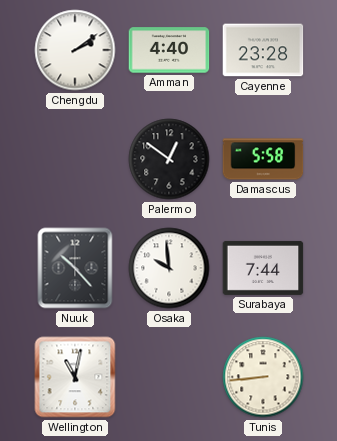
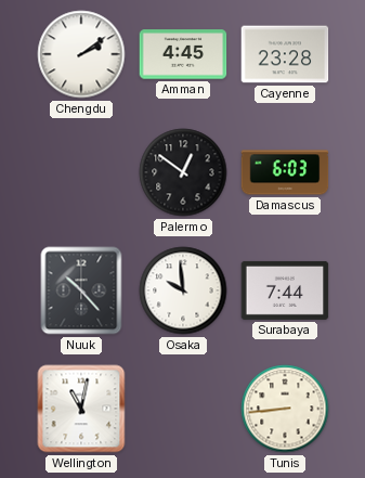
Amman: 4:40 -> 4:45
Damascus: 5:58 -> 6:03
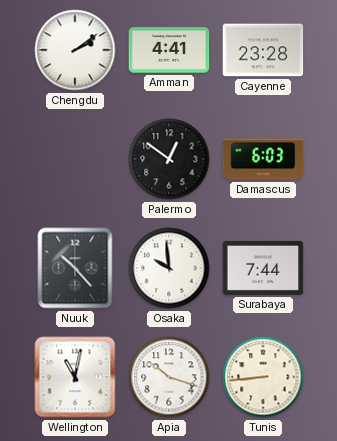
Amman: 4:45 -> 4:41
Apia: none -> 10:18
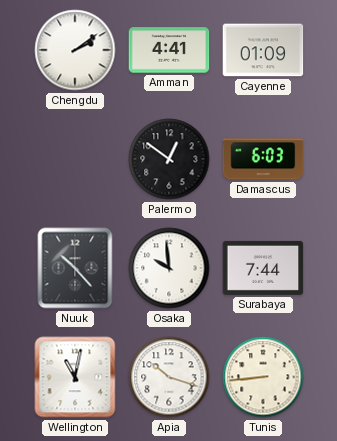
Cayenne: 23:28 -> 01:09
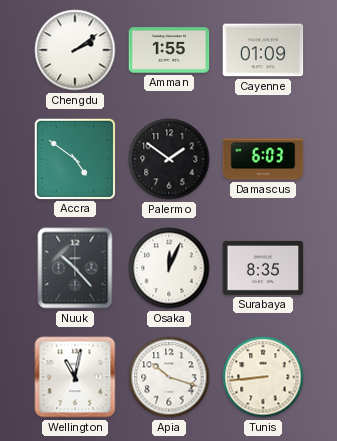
Amman: 4:41 -> 1:55
Accra: none -> 4:51
Palermo: 12:51 -> 1:51
Osaka: 9:59 -> 12:04
Surabaya: 7:44 -> 8:35
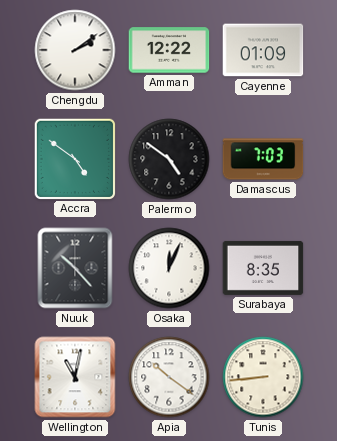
Amman: 1:55 -> 12:22
Palermo: 1:51 -> 4:51
Damascus: 6:03 -> 7:03
Apia: 10:18 -> 10:21
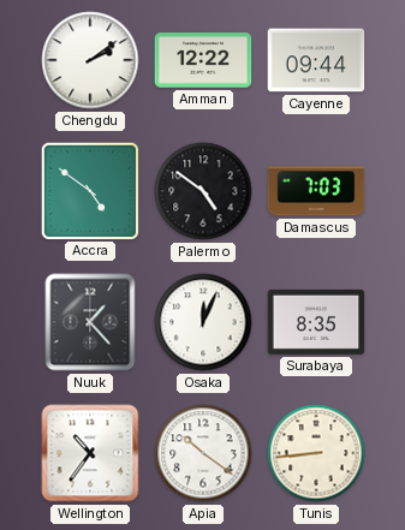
Cayenne: 01:09 -> 09:44
Nuuk: 10:23 -> 1:23
Wellington: 11:02 -> 10:36
